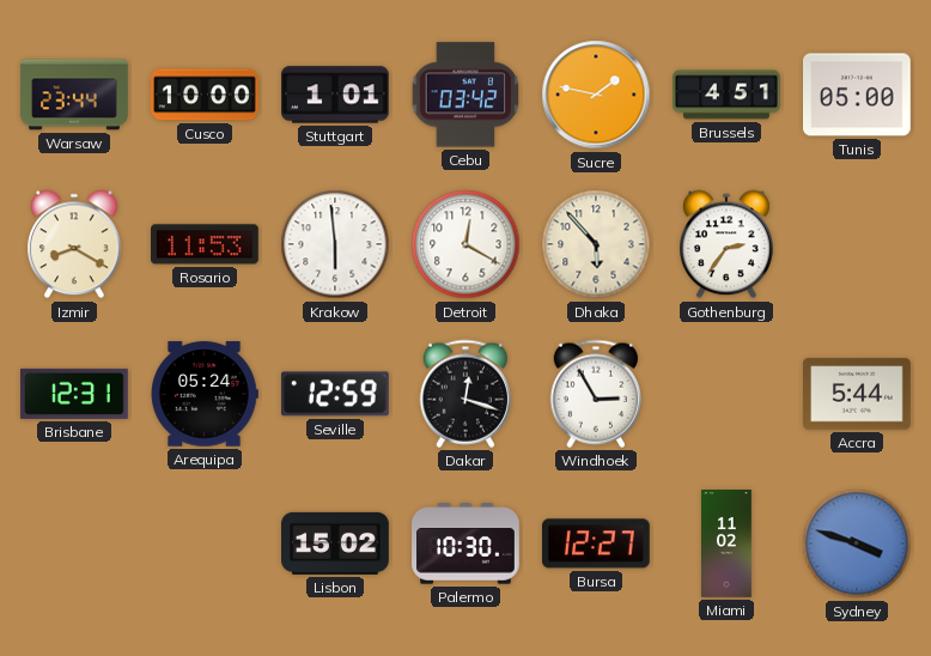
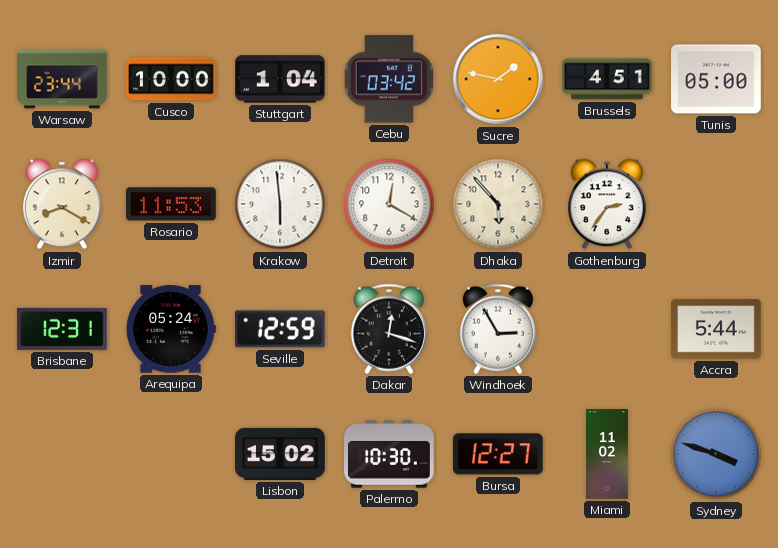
Stuttgart: 1:01 -> 1:04
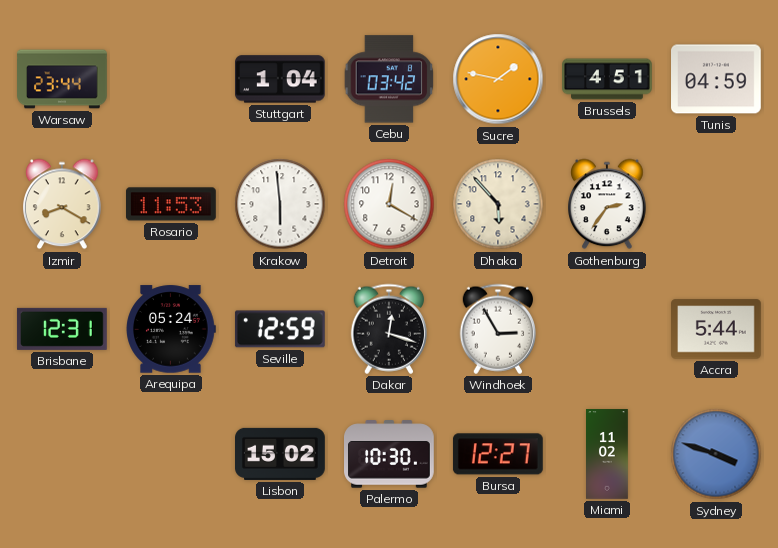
Cusco: 10:00 -> none
Tunis: 05:00 -> 04:59
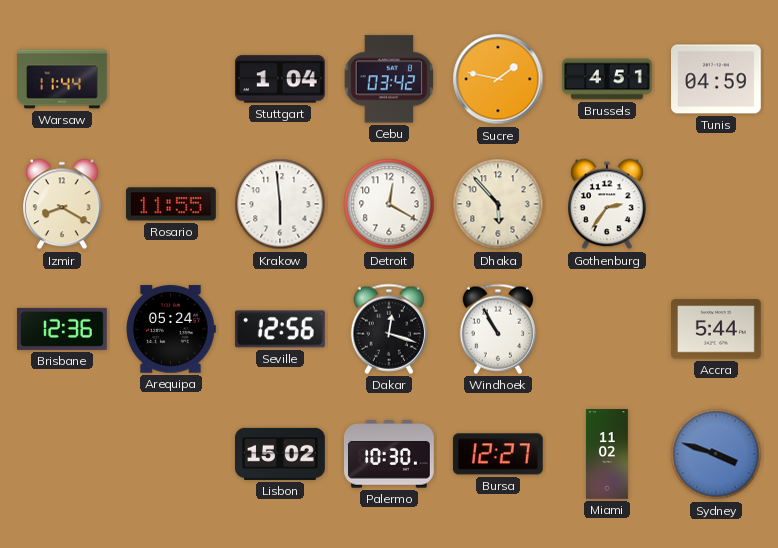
Warsaw: 23:44 -> 11:44
Rosario: 11:53 -> 11:55
Brisbane: 12:31 -> 12:36
Seville: 12:59 -> 12:56
Windhoek: 2:55 -> 10:55
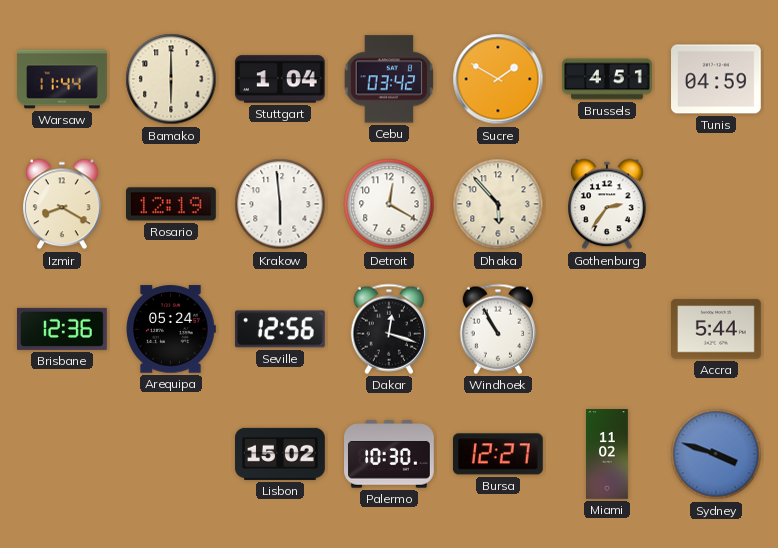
Bamako: none -> 6:00
Sucre: 1:47 -> 1:50
Rosario: 11:55 -> 12:19
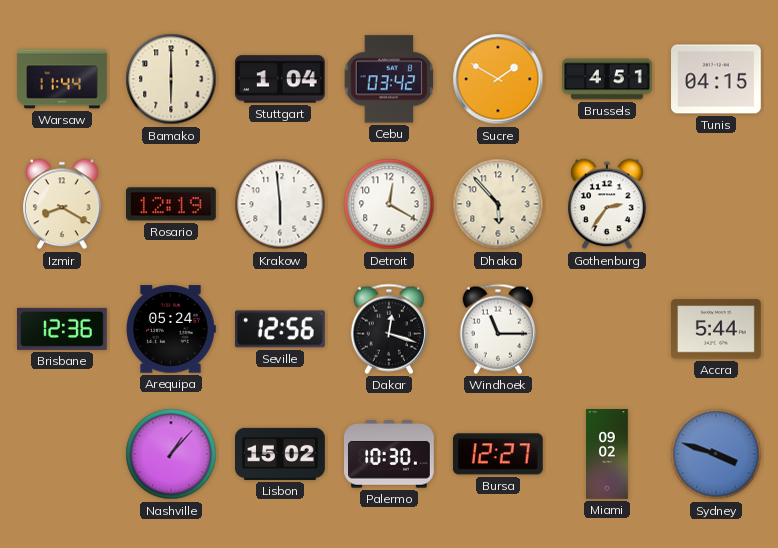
Tunis: 04:59 -> 04:15
Windhoek: 10:55 -> 11:15
Nashville: none -> 1:07
Miami: 11:02 -> 09:02
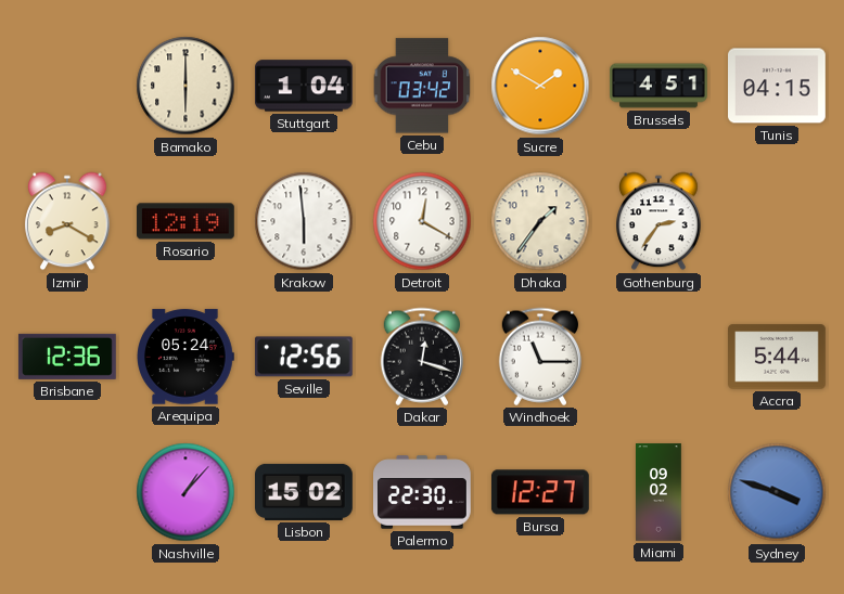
Warsaw: 11:44 -> none
Dhaka: 5:53 -> 1:36
Palermo: 10:30 -> 22:30
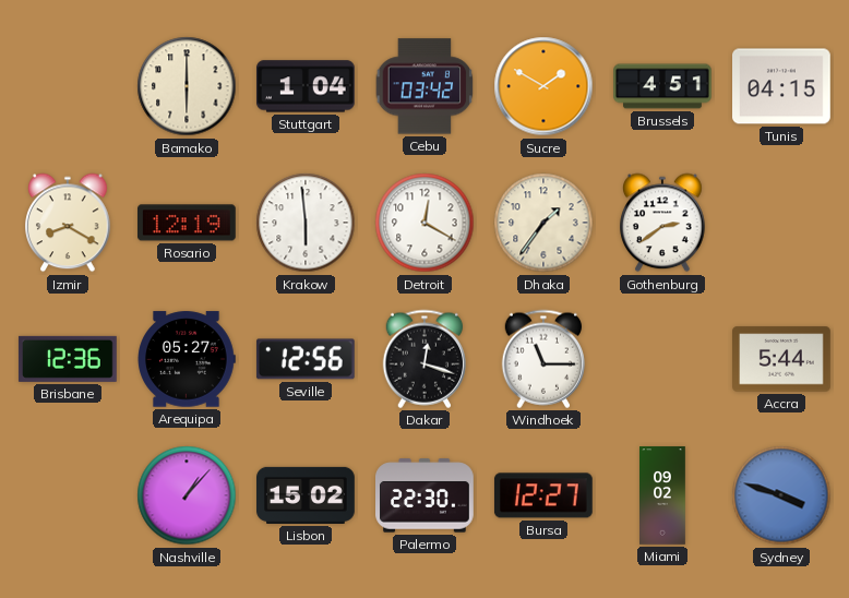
Gothenburg: 2:36 -> 2:39
Arequipa: 05:24 -> 05:27
